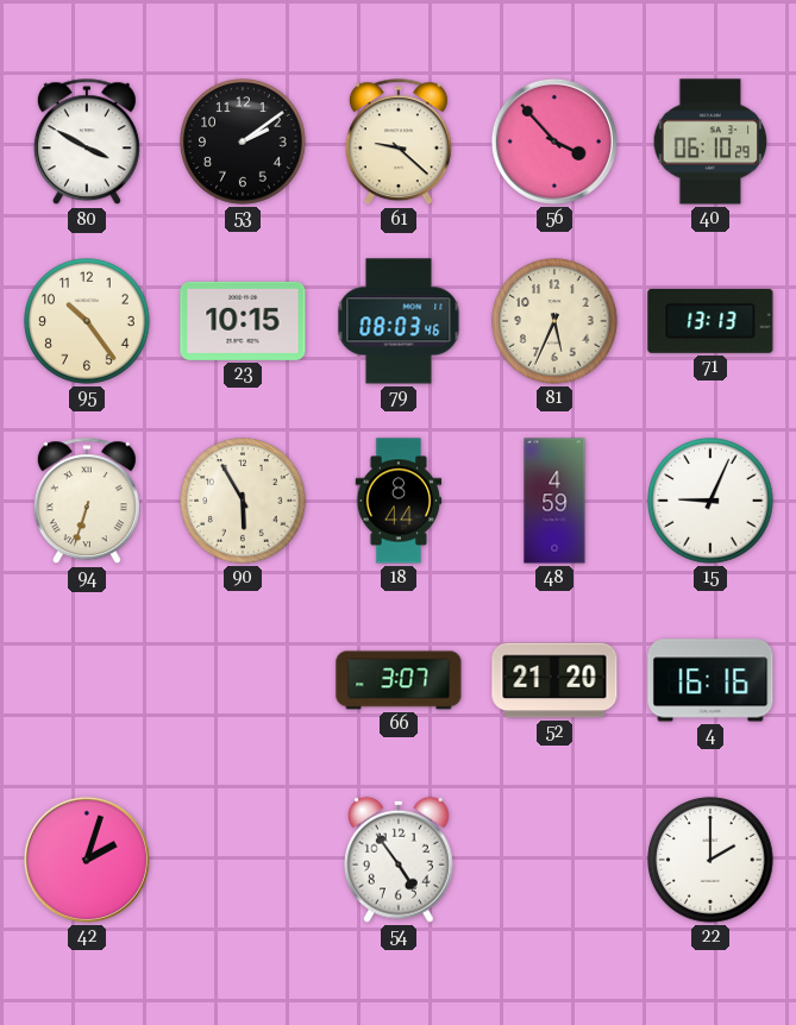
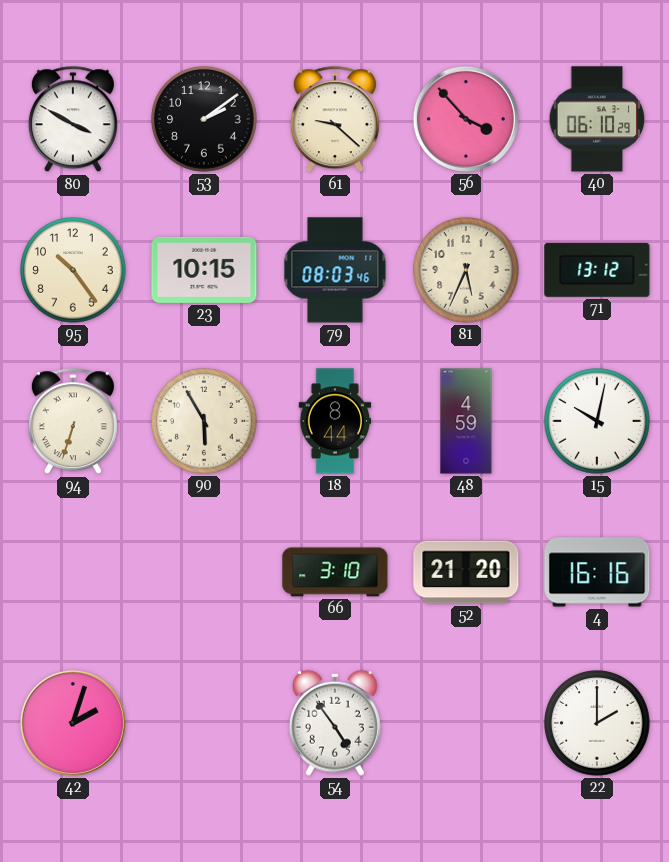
71: 13:13 -> 13:12
15: 9:04 -> 10:02
66: 3:07 -> 3:10
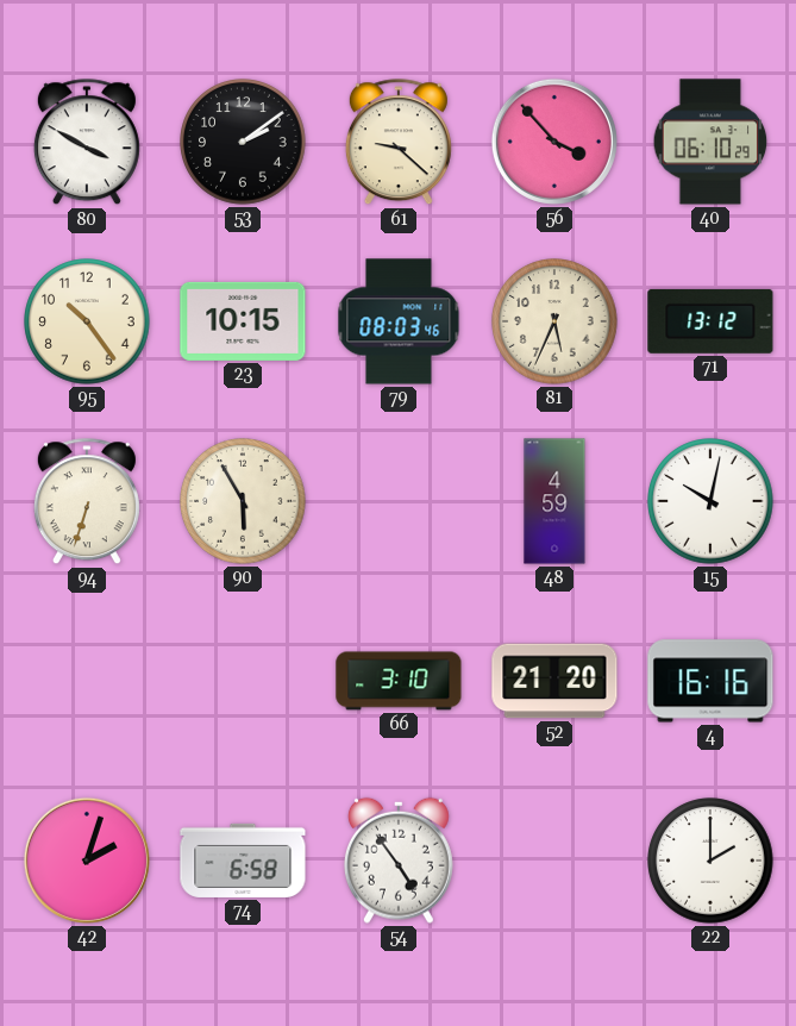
18: 8:44 -> none
74: none -> 6:58
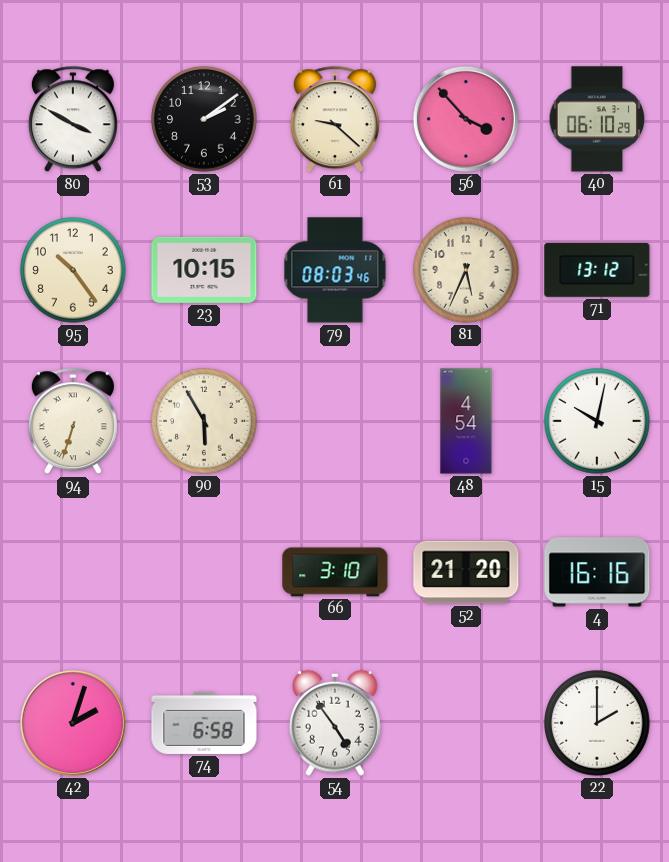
48: 4:59 -> 4:54
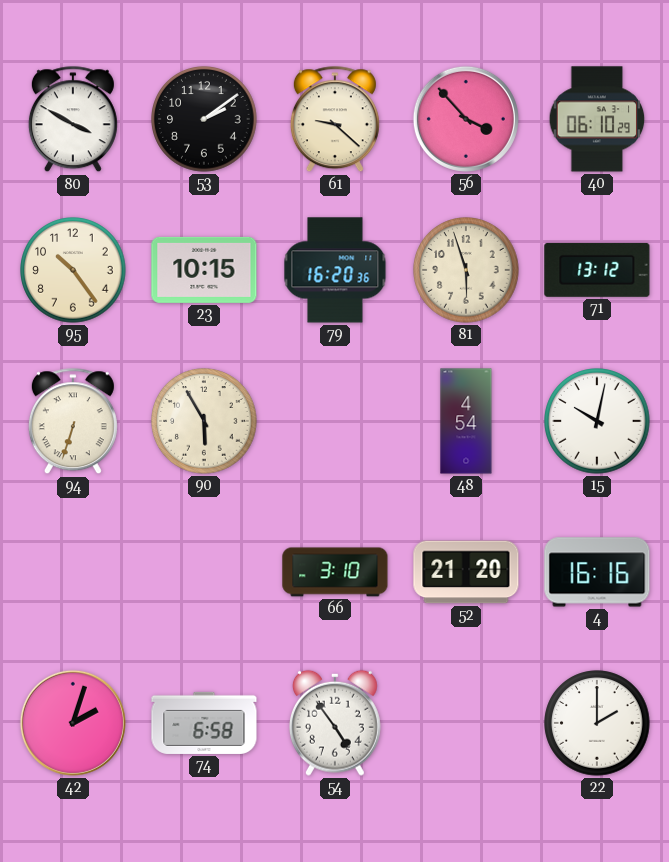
79: 08:03 -> 16:20
81: 5:34 -> 5:57
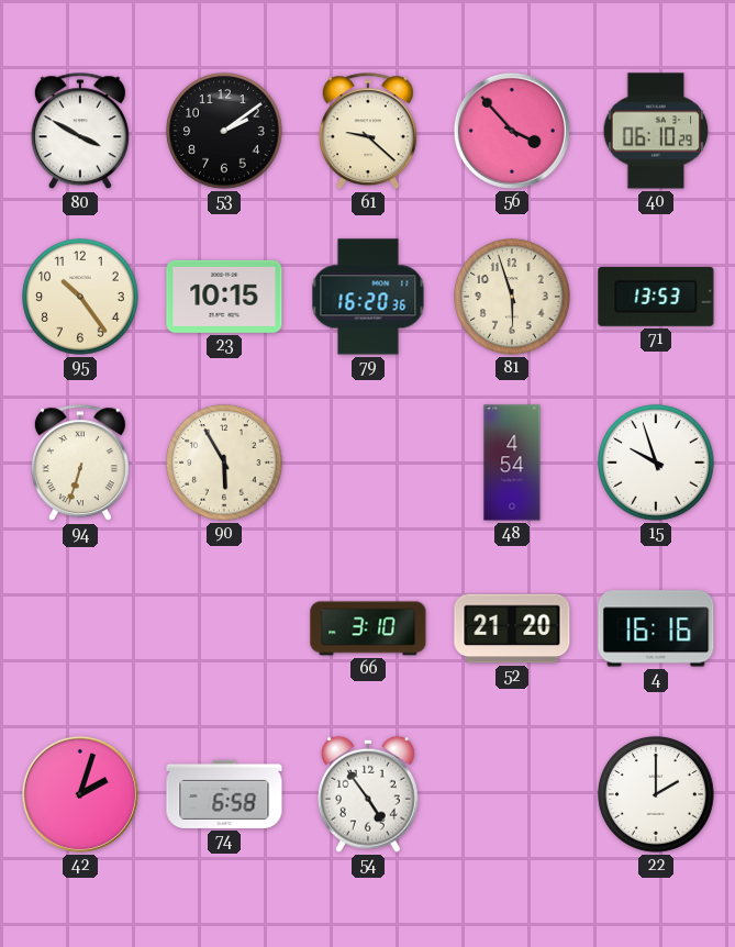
71: 13:12 -> 13:53
15: 10:02 -> 9:57
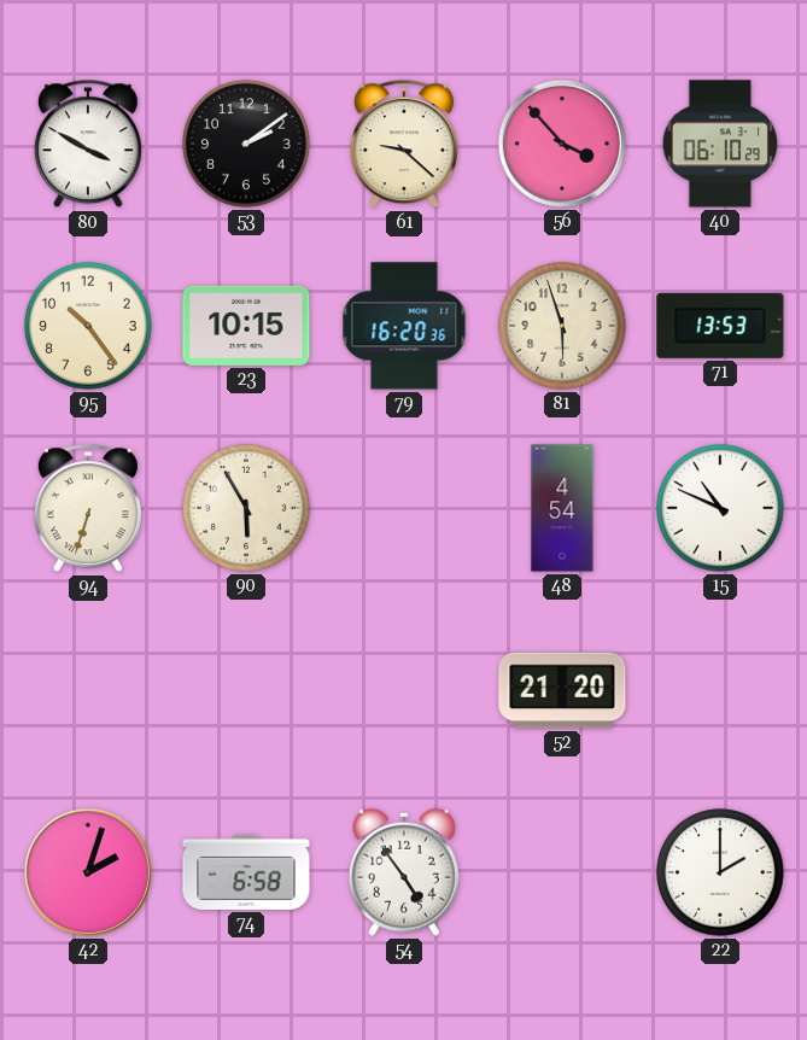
15: 9:57 -> 10:49
66: 3:10 -> none
4: 16:16 -> none
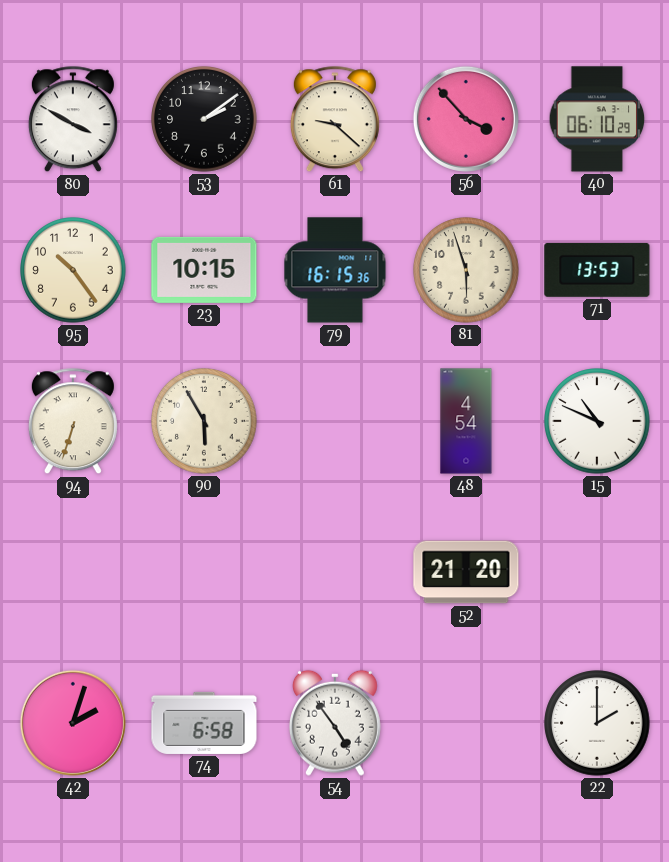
79: 16:20 -> 16:15
